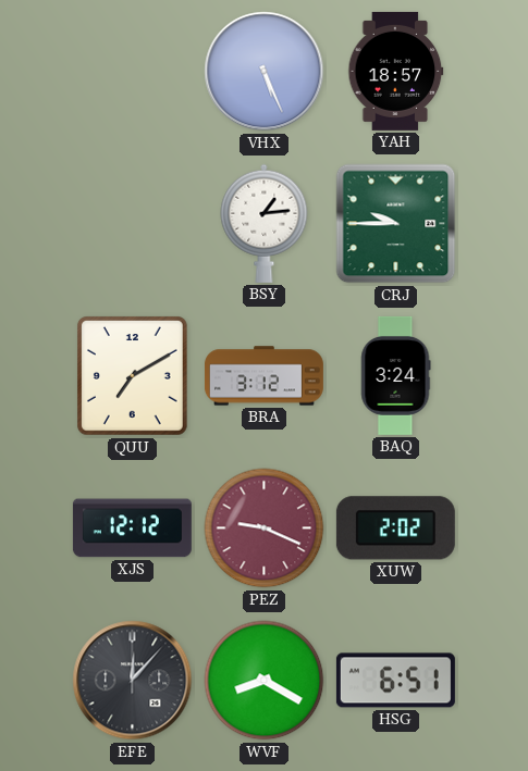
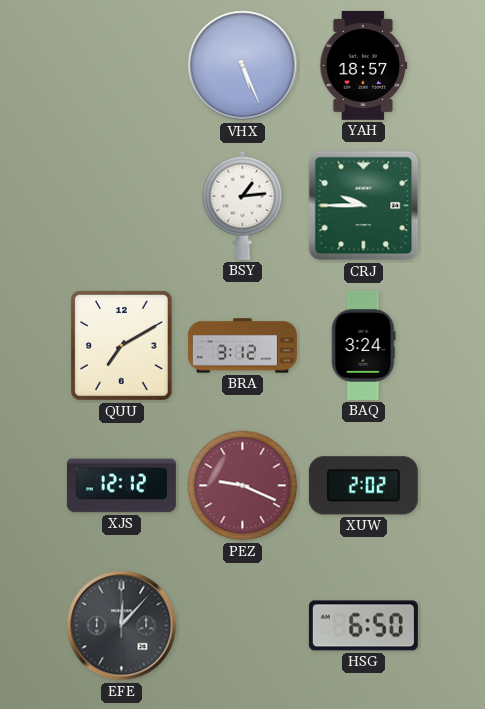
WVF: 8:20 -> none
HSG: 6:51 -> 6:50
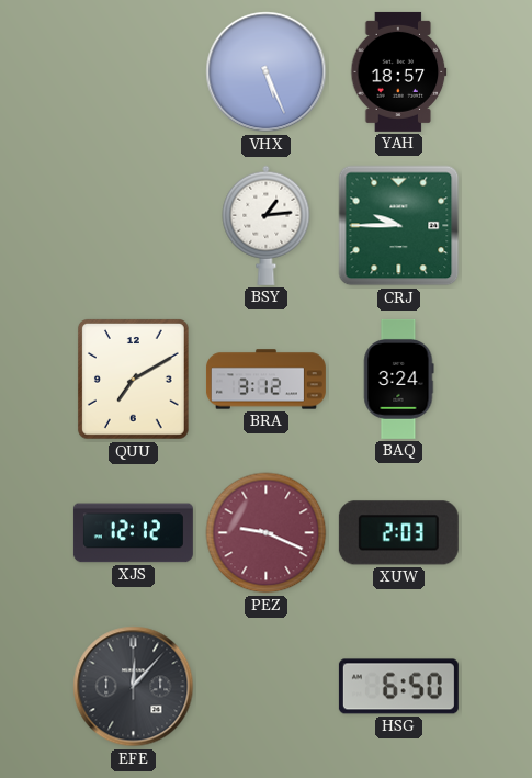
XUW: 2:02 -> 2:03
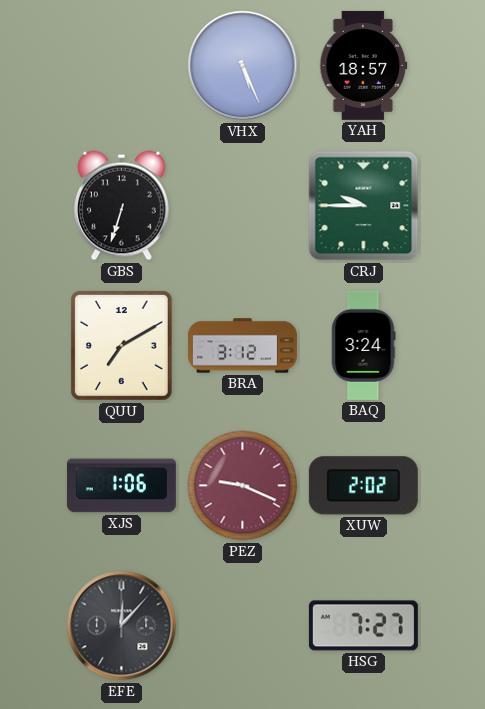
GBS: none -> 6:33
BSY: 1:14 -> none
XJS: 12:12 -> 1:06
XUW: 2:03 -> 2:02
HSG: 6:50 -> 7:27
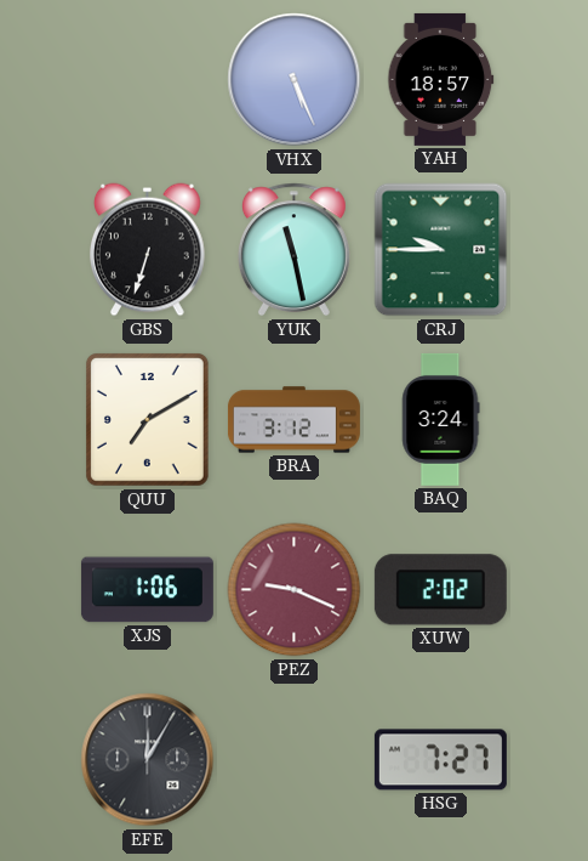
YUK: none -> 11:28
EFE: 12:07 -> 12:05
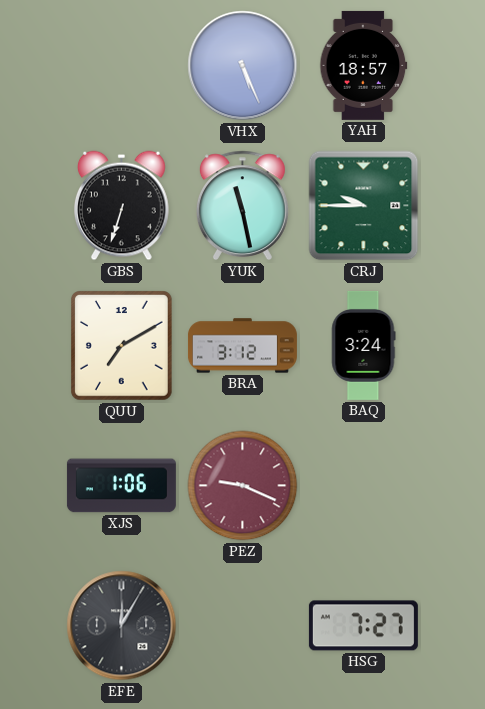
XUW: 2:02 -> none
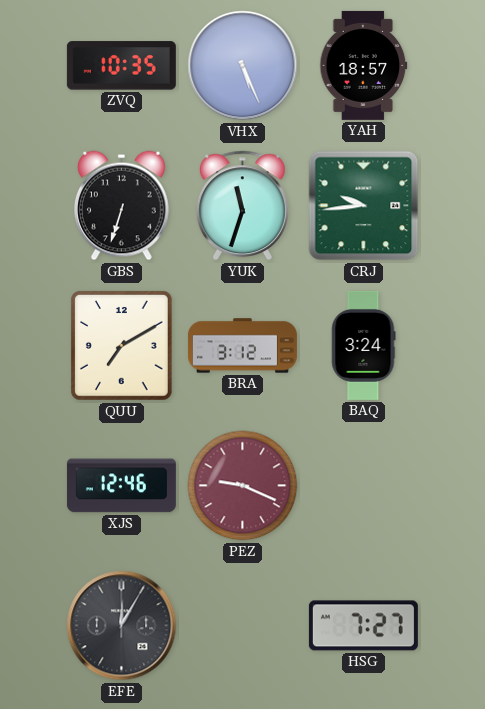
ZVQ: none -> 10:35
YUK: 11:28 -> 11:33
CRJ: 9:45 -> 9:44
XJS: 1:06 -> 12:46
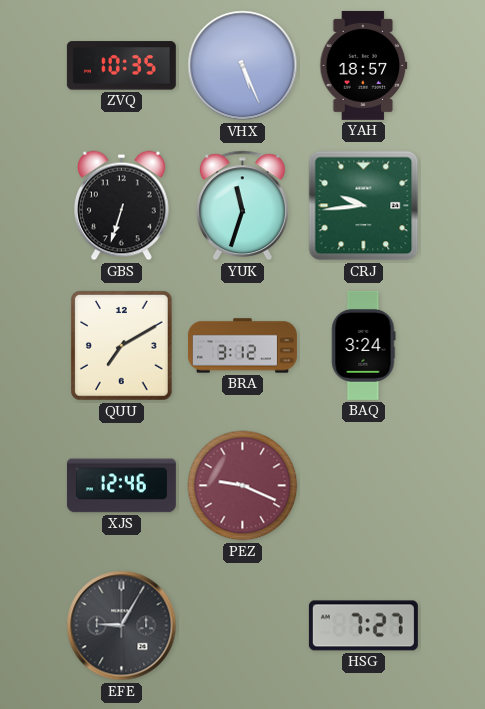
EFE: 12:05 -> 9:05
